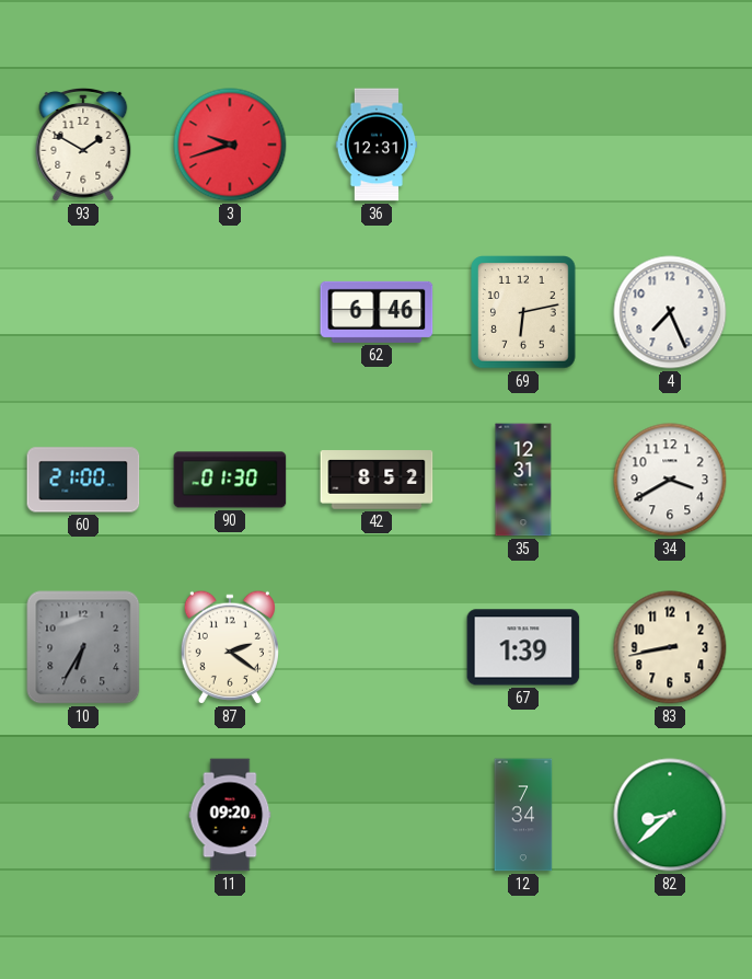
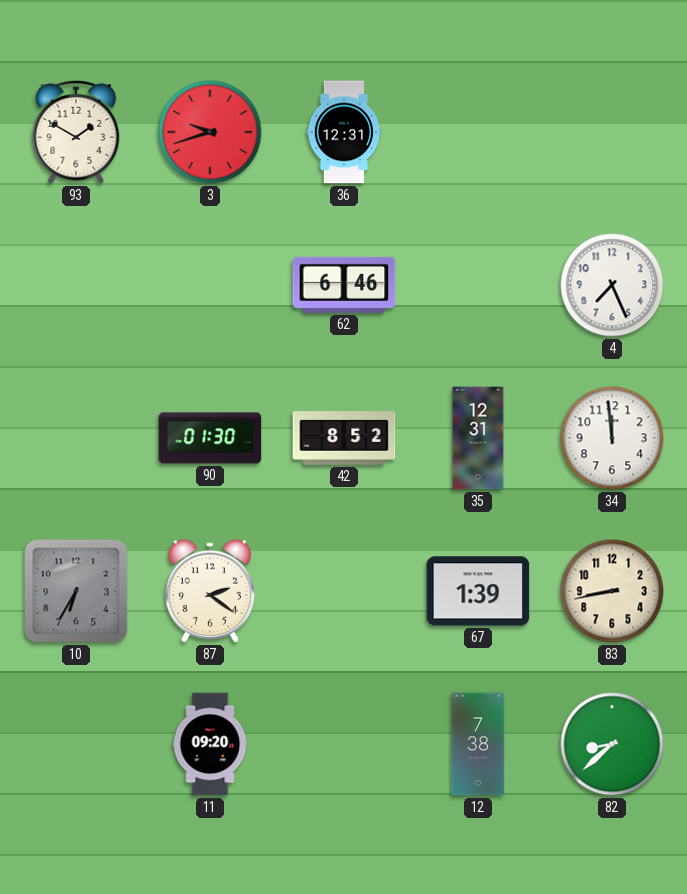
69: 6:13 -> none
60: 21:00 -> none
34: 3:40 -> 11:59
12: 7:34 -> 7:38
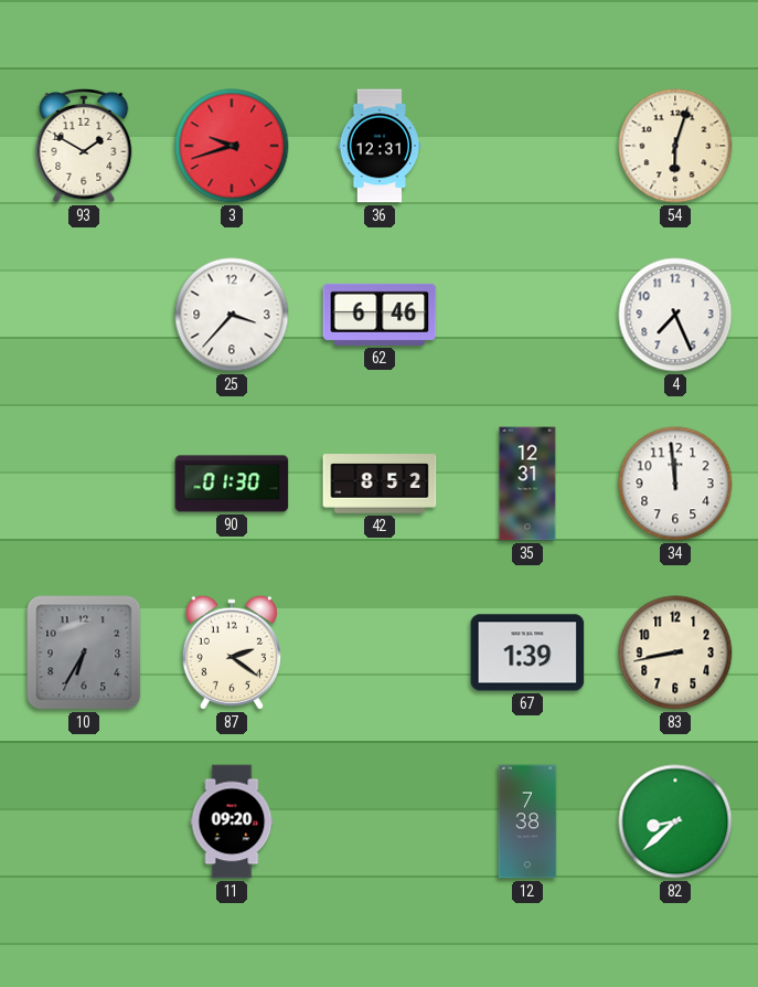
54: none -> 6:03
25: none -> 3:37
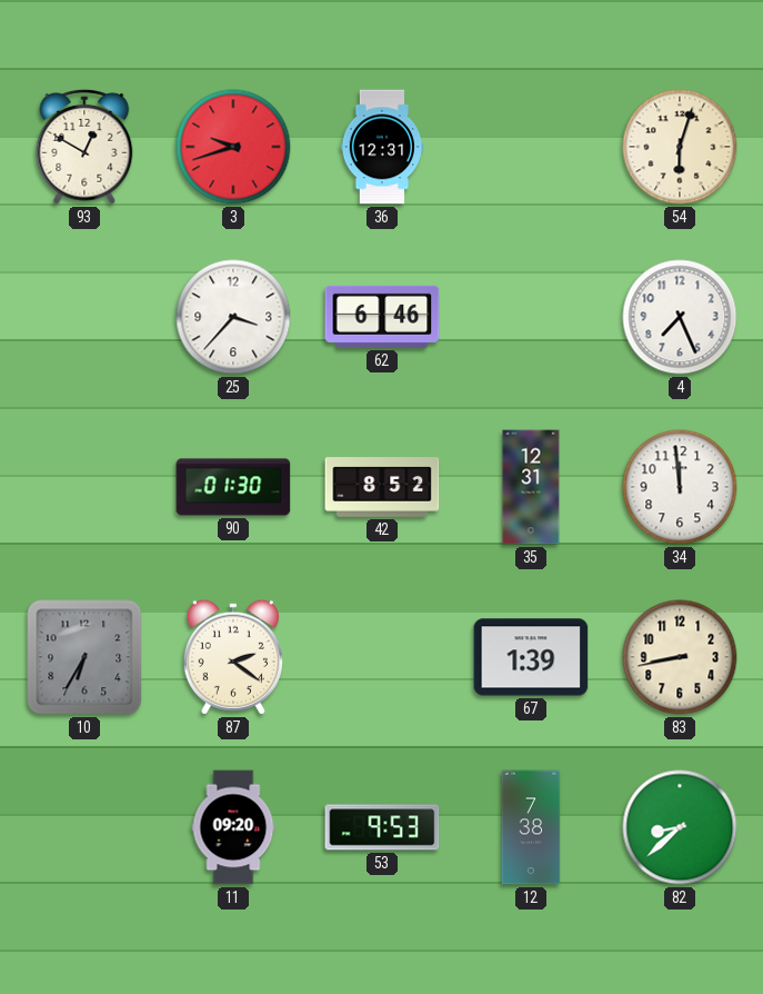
93: 1:50 -> 12:50
53: none -> 9:53
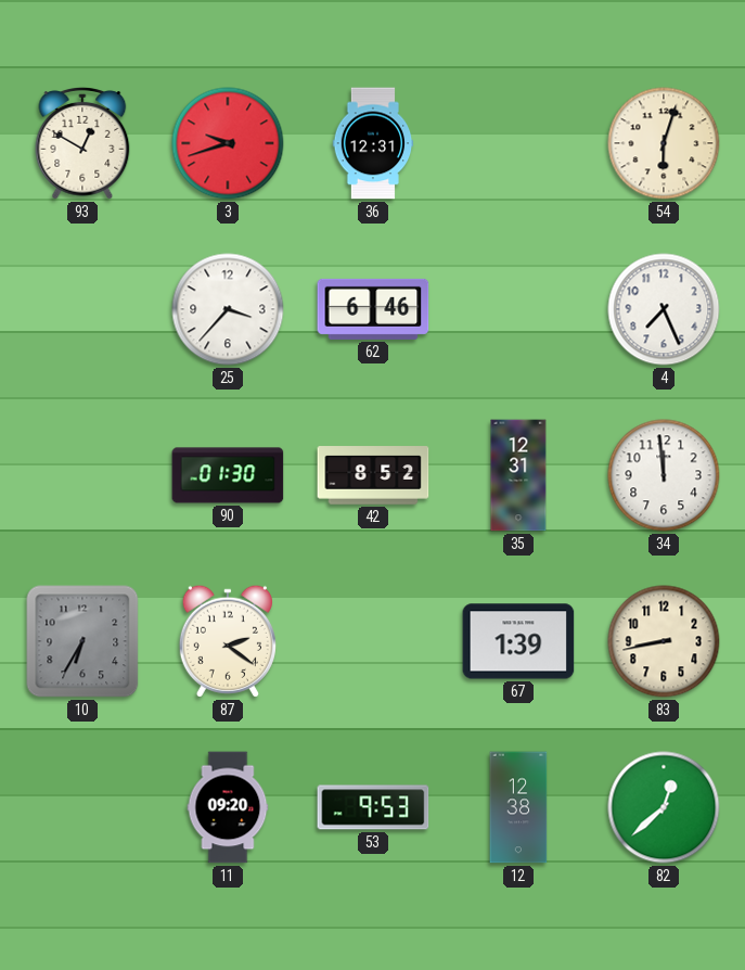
12: 7:38 -> 12:38
82: 8:38 -> 12:38
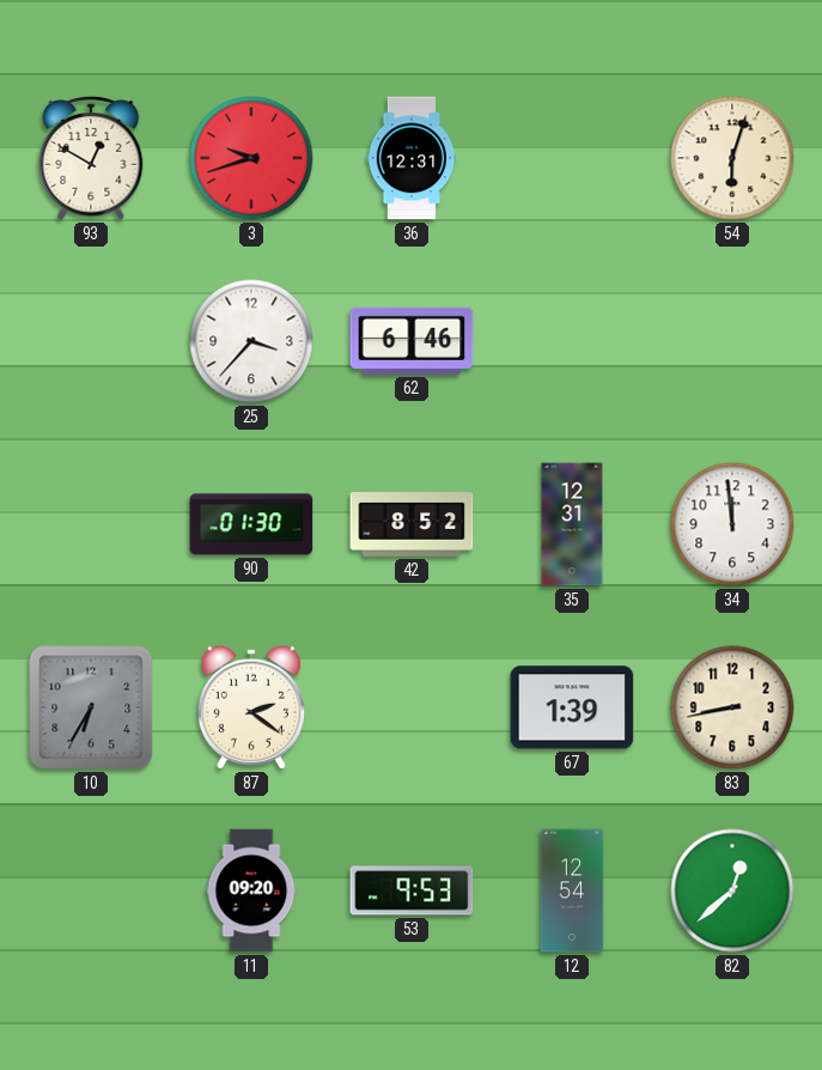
4: 7:26 -> none
12: 12:38 -> 12:54
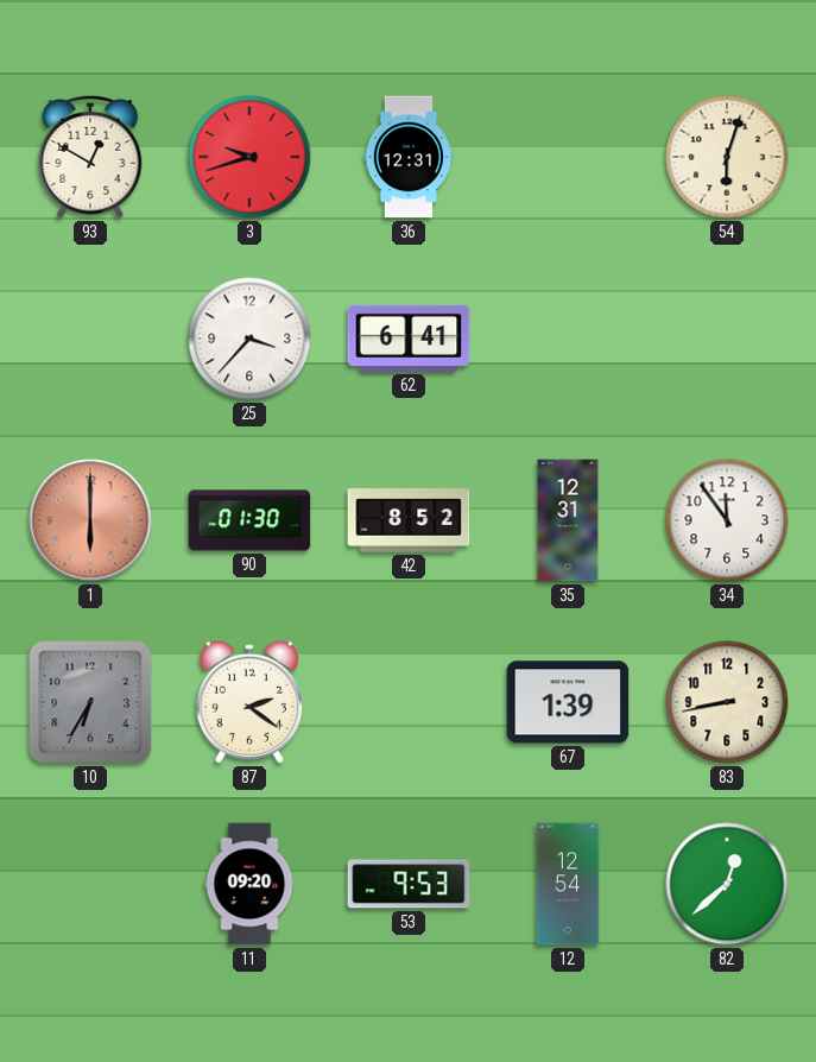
62: 6:46 -> 6:41
1: none -> 6:00
34: 11:59 -> 11:54
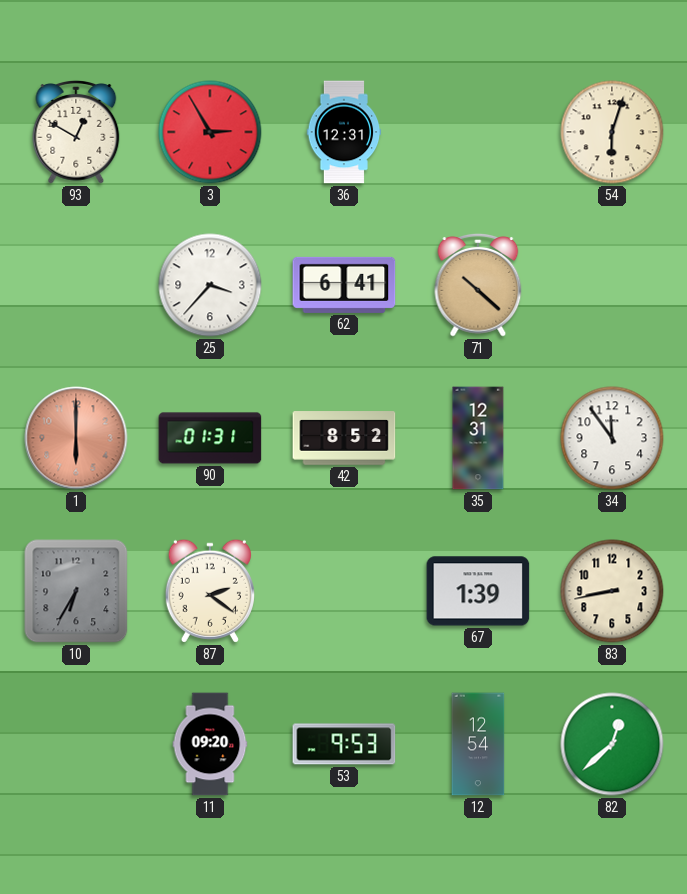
3: 9:42 -> 2:55
71: none -> 10:22
90: 01:30 -> 01:31
